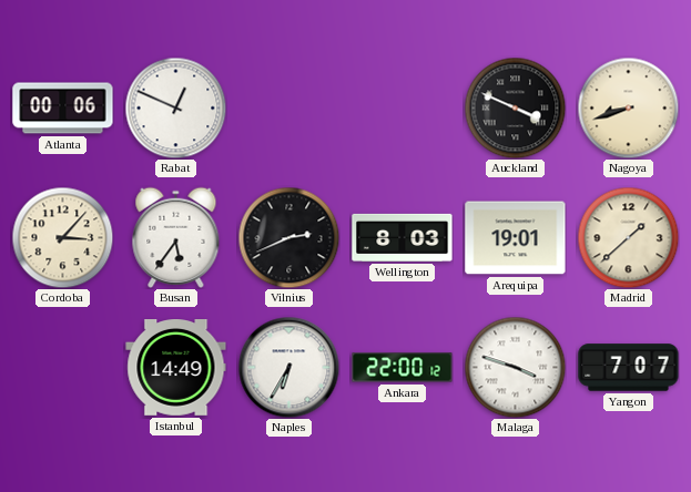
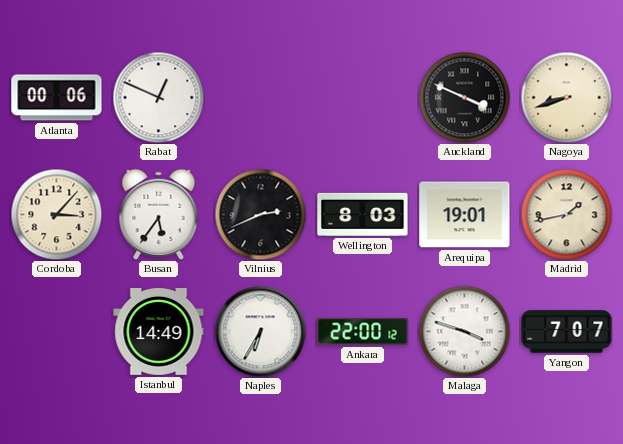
Madrid: 1:38 -> 1:43
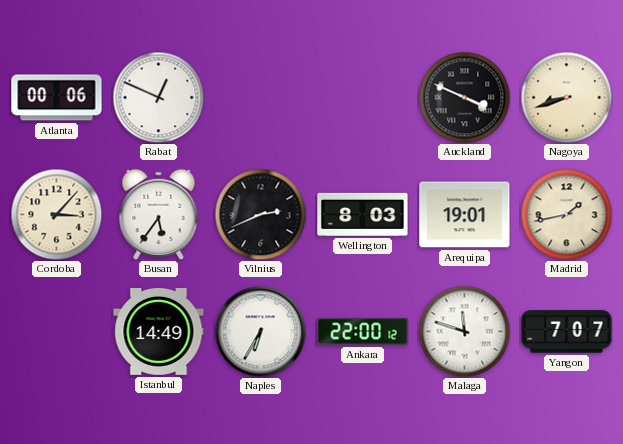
Malaga: 3:48 -> 11:48
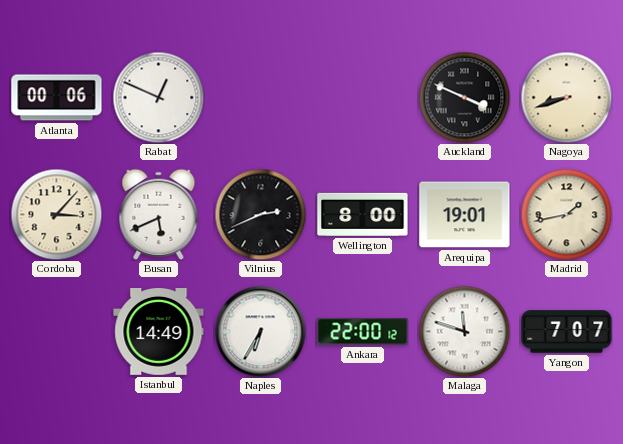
Busan: 5:36 -> 5:41
Wellington: 8:03 -> 8:00
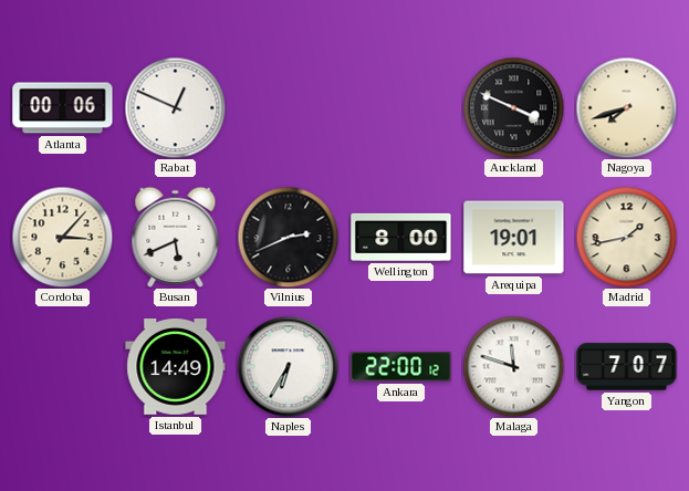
Nagoya: 8:42 -> 7:42
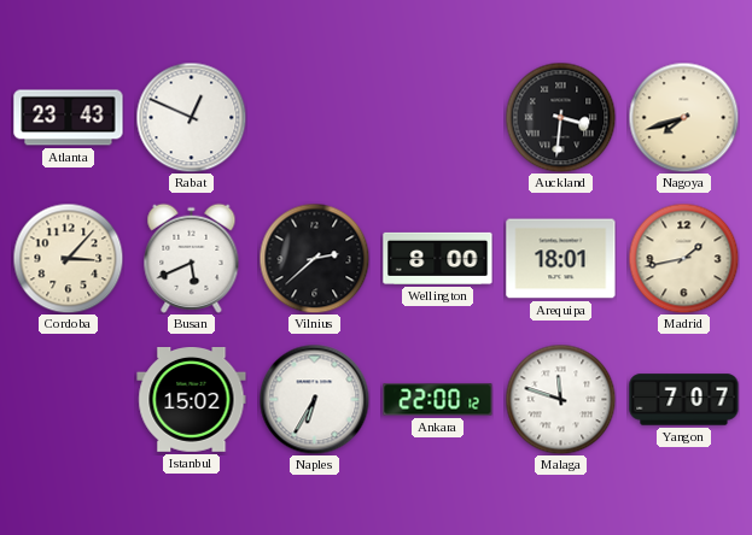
Atlanta: 00:06 -> 23:43
Auckland: 3:49 -> 3:31
Vilnius: 2:41 -> 2:38
Arequipa: 19:01 -> 18:01
Istanbul: 14:49 -> 15:02
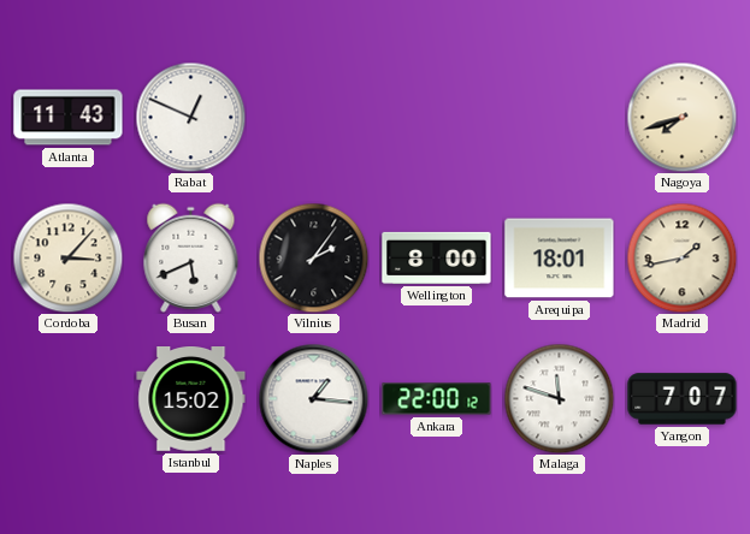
Atlanta: 23:43 -> 11:43
Auckland: 3:31 -> none
Vilnius: 2:38 -> 2:06
Naples: 6:35 -> 1:16
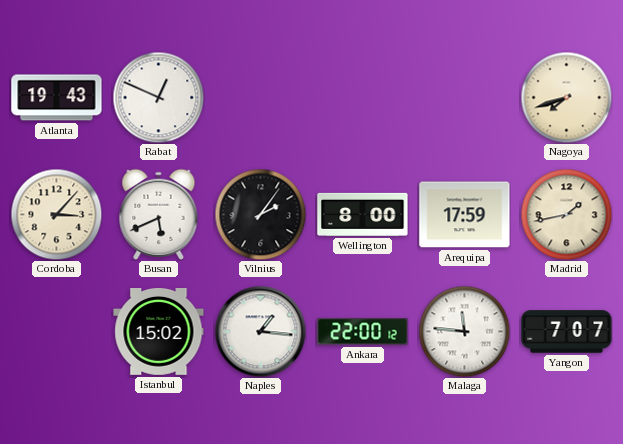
Atlanta: 11:43 -> 19:43
Arequipa: 18:01 -> 17:59
Malaga: 11:48 -> 11:46
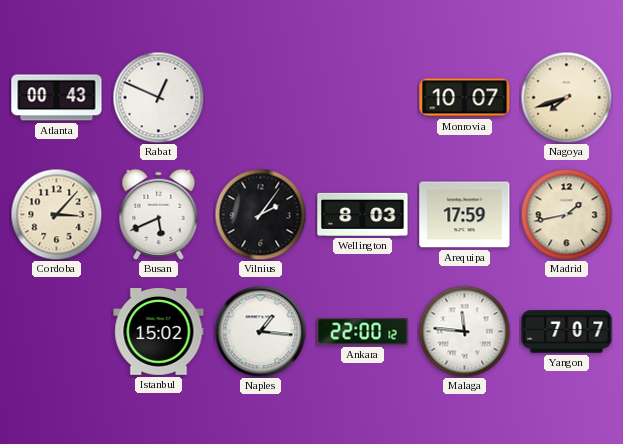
Atlanta: 19:43 -> 00:43
Monrovia: none -> 10:07
Wellington: 8:00 -> 8:03
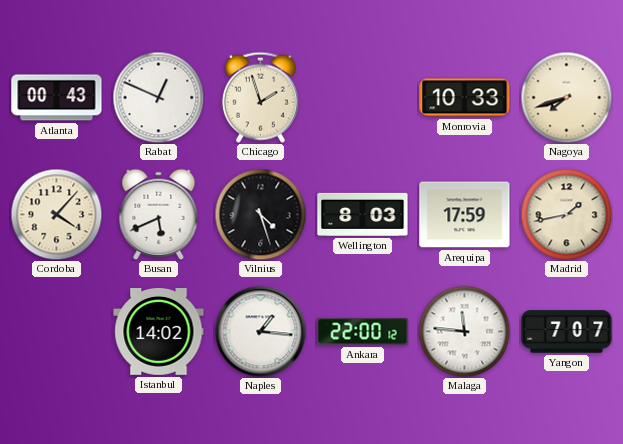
Chicago: none -> 1:57
Monrovia: 10:07 -> 10:33
Cordoba: 3:07 -> 4:07
Vilnius: 2:06 -> 4:27
Istanbul: 15:02 -> 14:02
